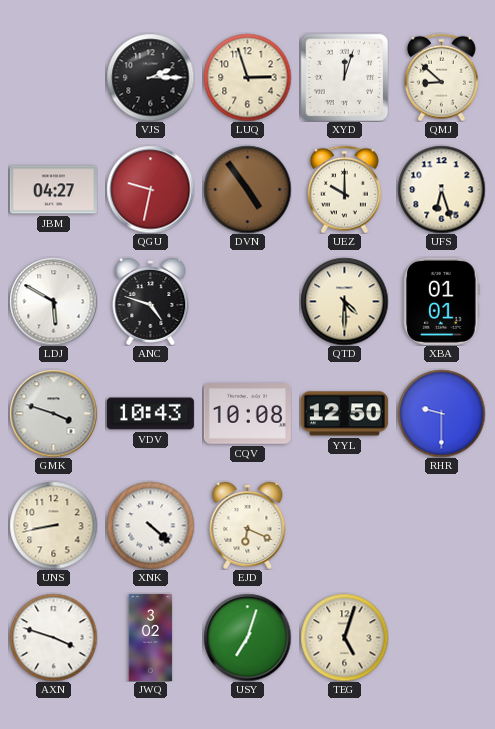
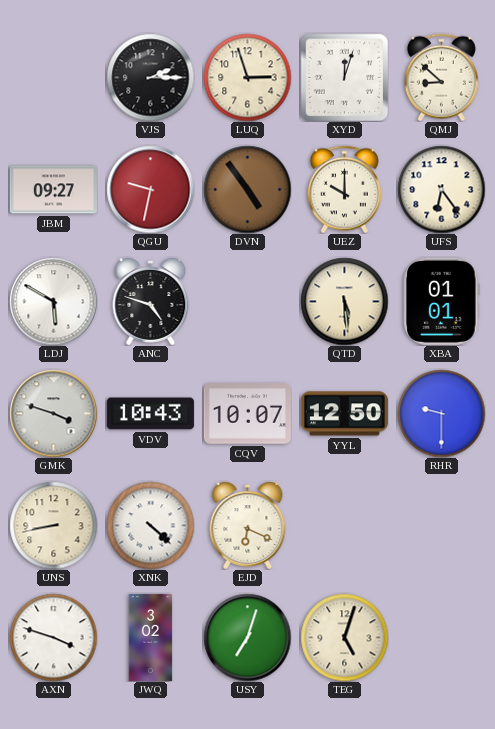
JBM: 04:27 -> 09:27
UFS: 6:27 -> 6:24
QTD: 4:30 -> 5:29
CQV: 10:08 -> 10:07
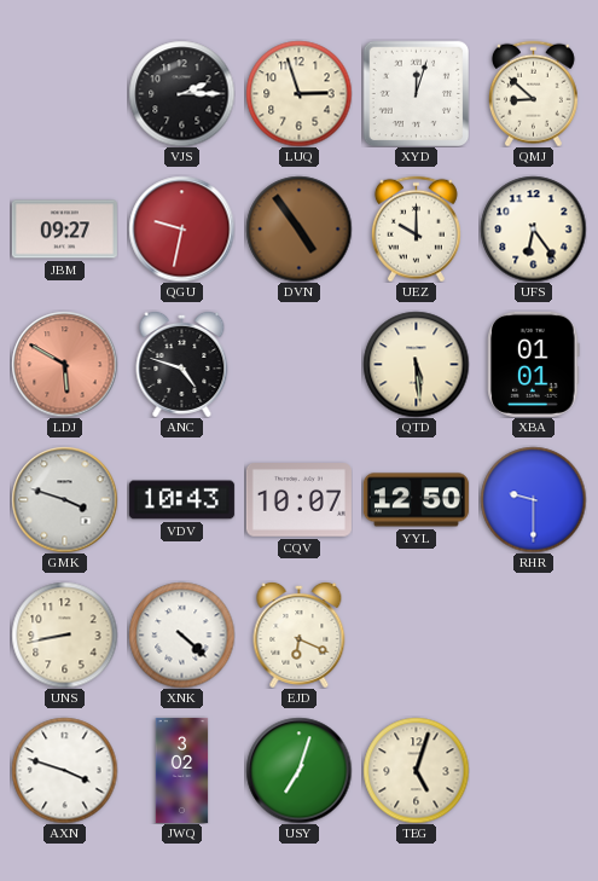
LDJ dial: white -> salmon
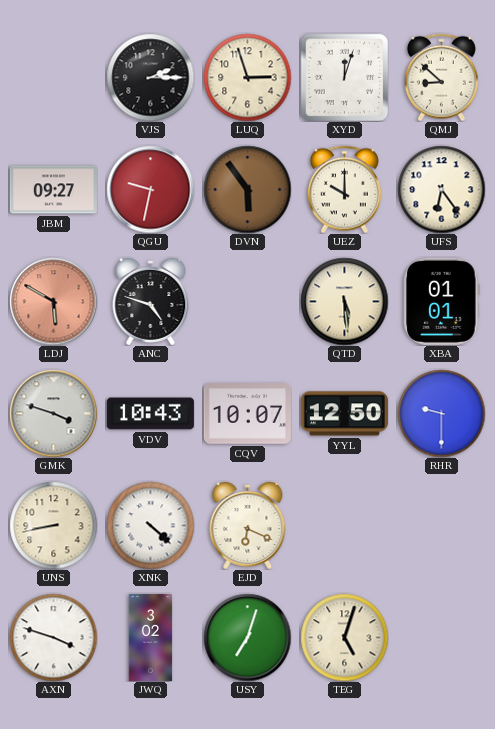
DVN: 4:54 -> 5:54
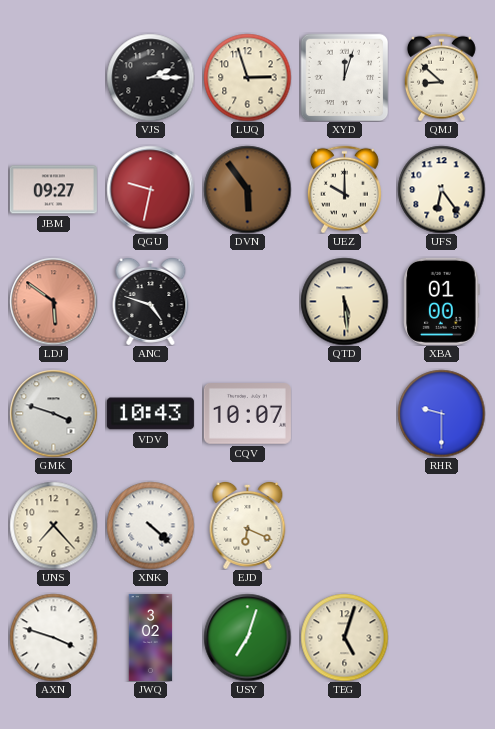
LDJ: 5:50 -> 5:51
XBA: 01:01 -> 01:00
YYL: 12:50 -> none
UNS: 8:43 -> 7:23
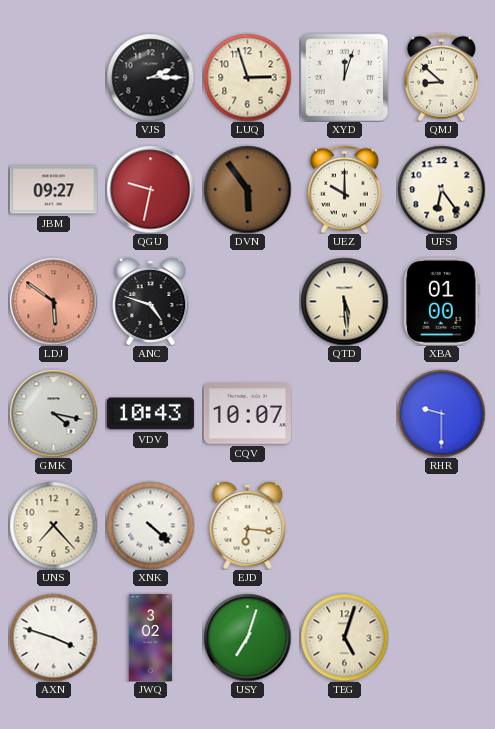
GMK: 3:48 -> 4:17
EJD: 6:19 -> 6:16
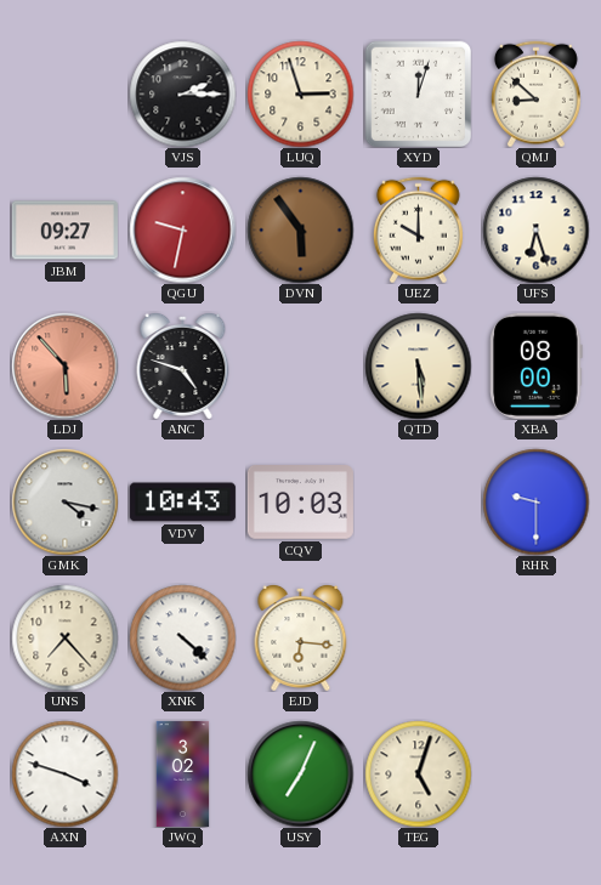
UFS: 6:24 -> 6:27
LDJ: 5:51 -> 5:53
XBA: 01:00 -> 08:00
CQV: 10:07 -> 10:03
USY: 7:03 -> 7:04
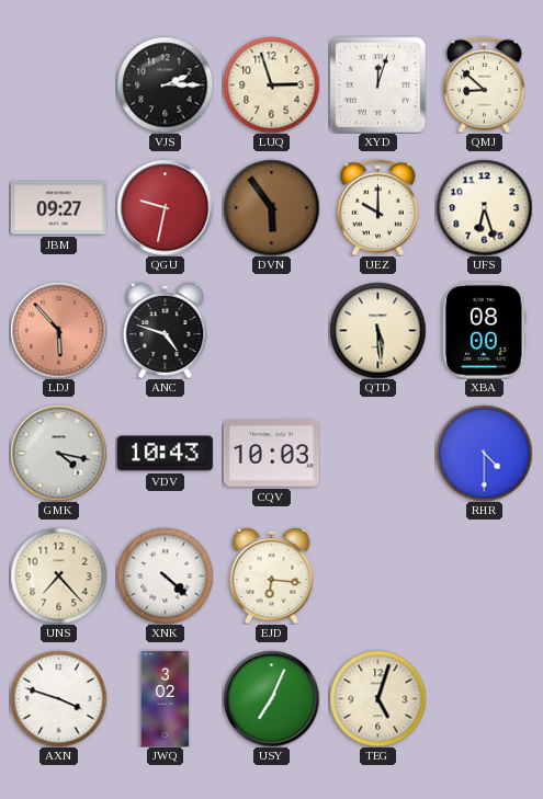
RHR: 9:30 -> 4:30
